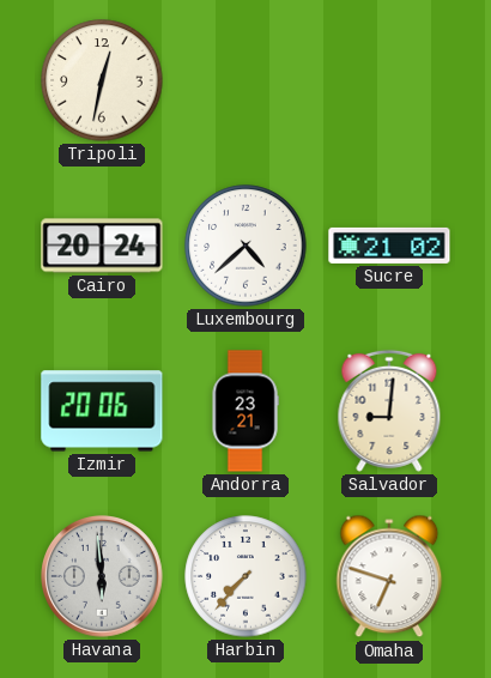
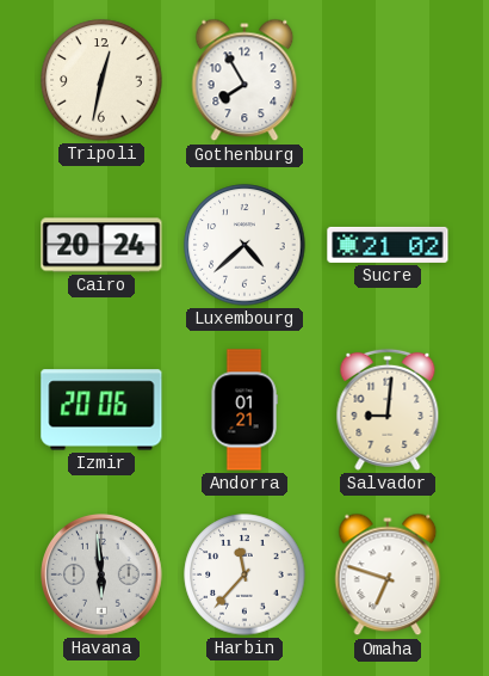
Gothenburg: none -> 7:55
Andorra: 23:21 -> 01:21
Harbin: 7:37 -> 11:37
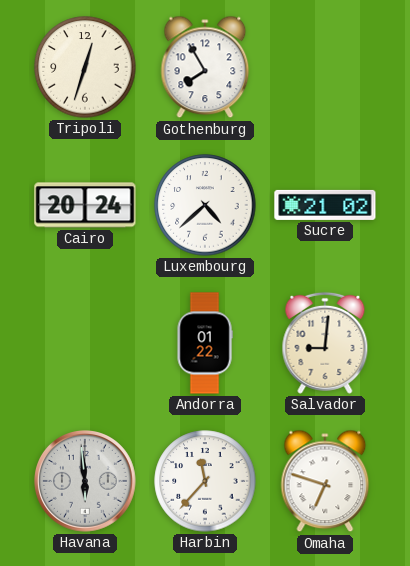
Tripoli: 12:32 -> 12:33
Izmir: 20:06 -> none
Andorra: 01:21 -> 01:22
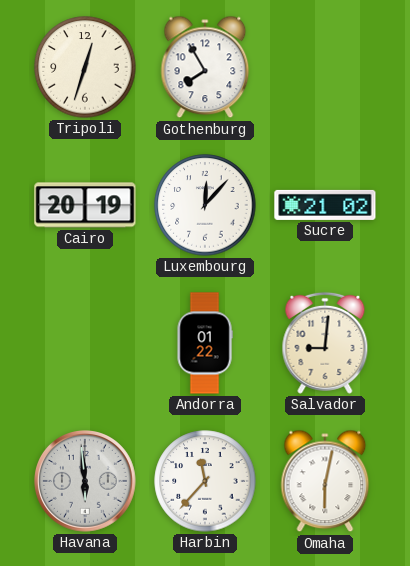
Cairo: 20:24 -> 20:19
Luxembourg: 4:38 -> 12:07
Omaha: 6:48 -> 6:02
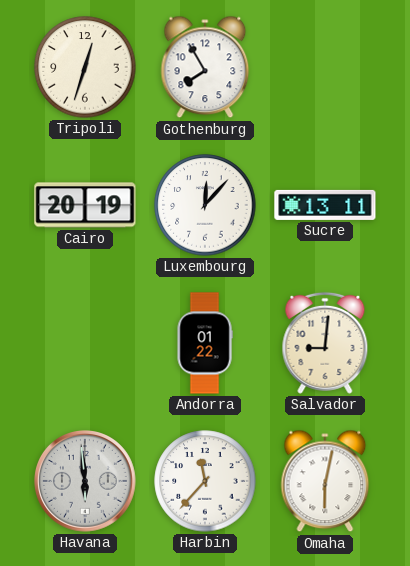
Sucre: 21:02 -> 13:11
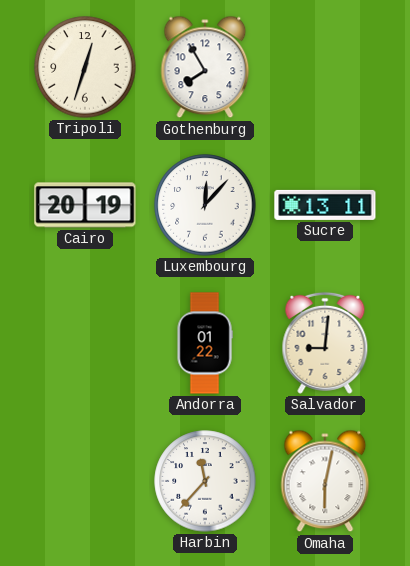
Havana: 5:59 -> none
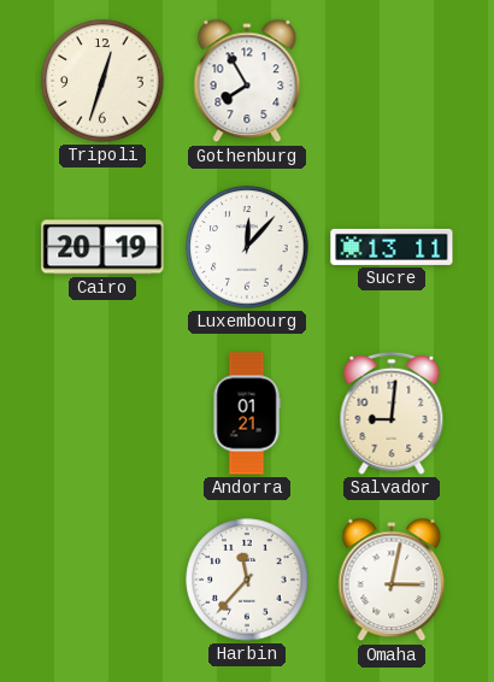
Andorra: 01:22 -> 01:21
Omaha: 6:02 -> 3:02
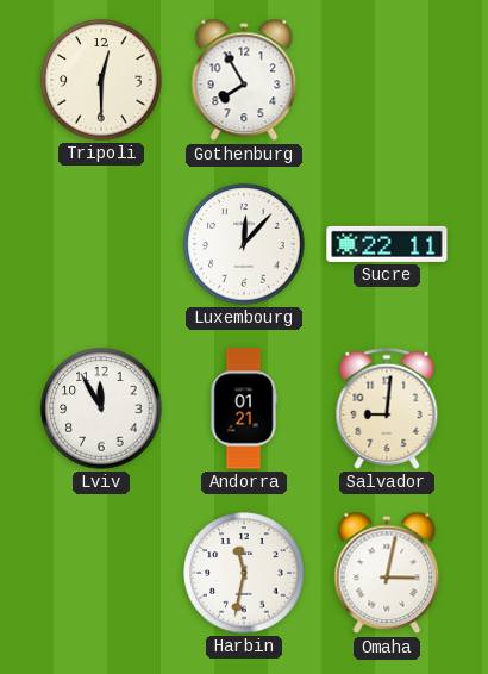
Tripoli: 12:33 -> 12:30
Cairo: 20:19 -> none
Sucre: 13:11 -> 22:11
Lviv: none -> 11:55
Harbin: 11:37 -> 11:32
